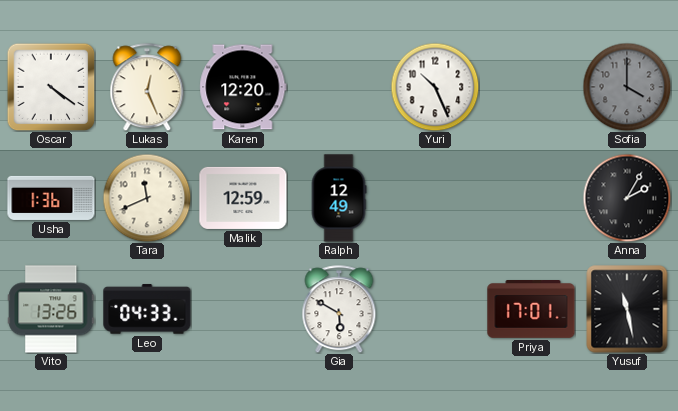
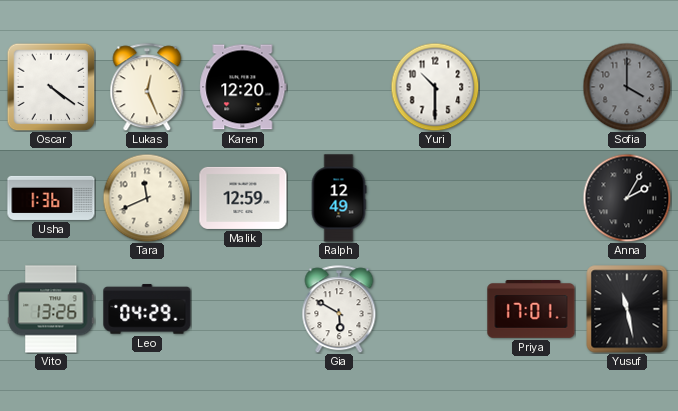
Yuri: 10:26 -> 10:30
Leo: 04:33 -> 04:29
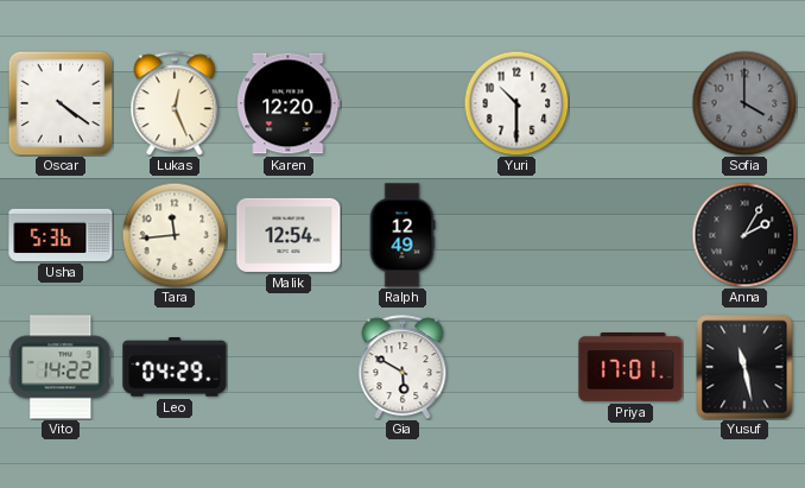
Usha: 1:36 -> 5:36
Tara: 11:41 -> 11:44
Malik: 12:59 -> 12:54
Vito: 13:26 -> 14:22
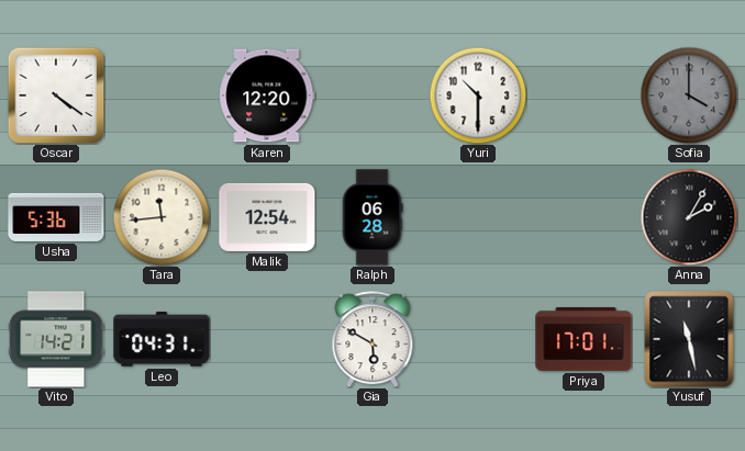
Lukas: 12:26 -> none
Ralph: 12:49 -> 06:28
Vito: 14:22 -> 14:21
Leo: 04:29 -> 04:31
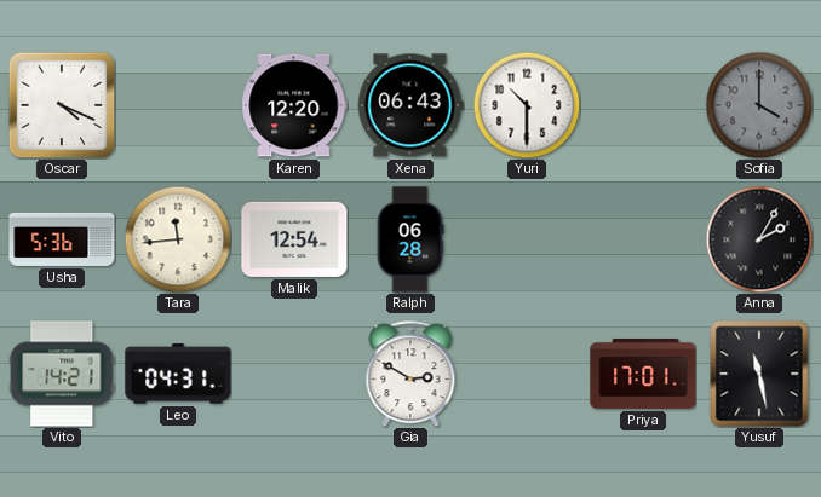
Oscar: 4:21 -> 4:19
Xena: none -> 06:43
Gia: 5:50 -> 2:50
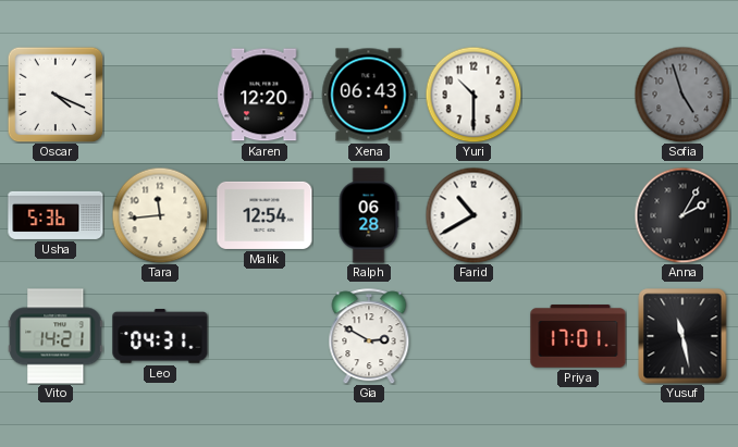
Sofia: 4:00 -> 4:57
Farid: none -> 10:40
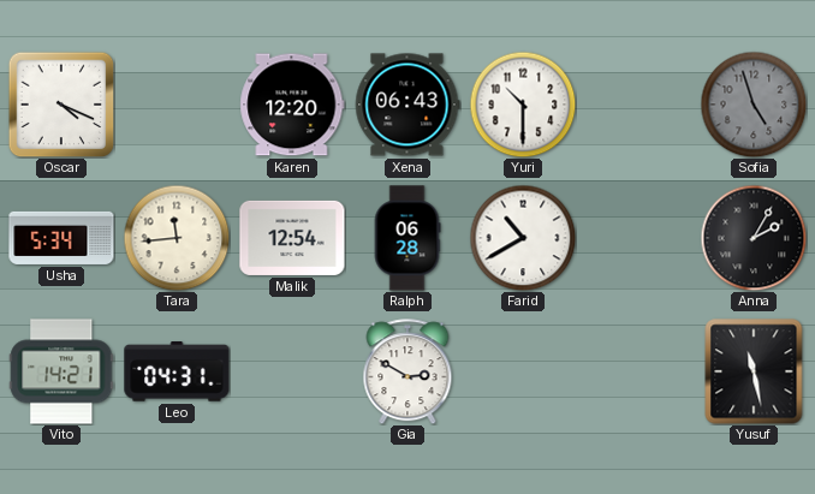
Usha: 5:36 -> 5:34
Priya: 17:01 -> none
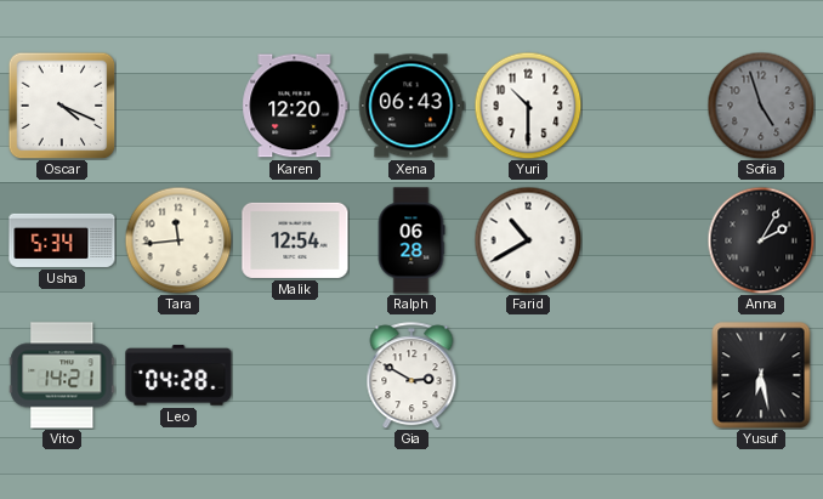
Leo: 04:31 -> 04:28
Yusuf: 11:28 -> 6:28
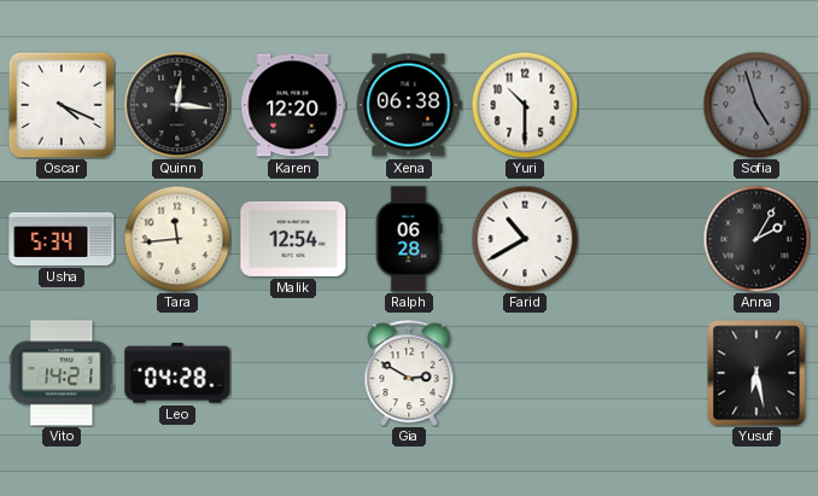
Quinn: none -> 12:16
Xena: 06:43 -> 06:38
